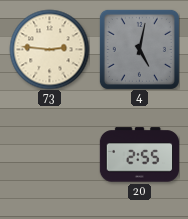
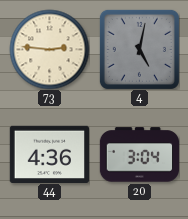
44: none -> 4:36
20: 2:55 -> 3:04
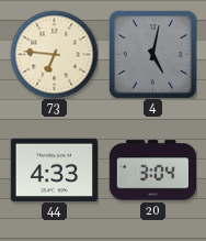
73: 2:46 -> 6:46
44: 4:36 -> 4:33
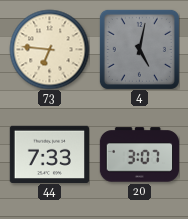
44: 4:33 -> 7:33
20: 3:04 -> 3:07
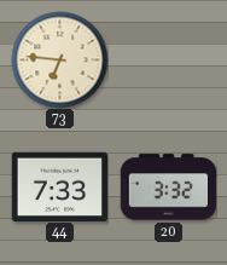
4: 5:02 -> none
20: 3:07 -> 3:32
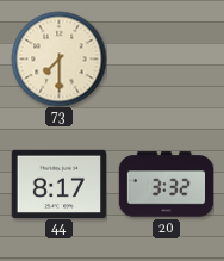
73: 6:46 -> 7:30
44: 7:33 -> 8:17
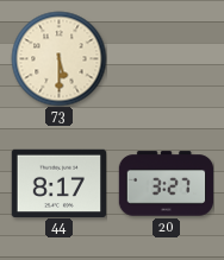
73: 7:30 -> 5:30
20: 3:32 -> 3:27
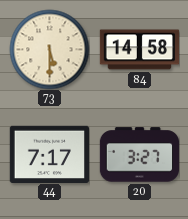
84: none -> 14:58
44: 8:17 -> 7:17
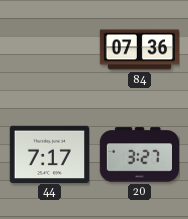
73: 5:30 -> none
84: 14:58 -> 07:36
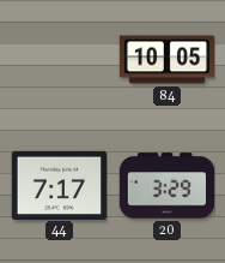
84: 07:36 -> 10:05
20: 3:27 -> 3:29
